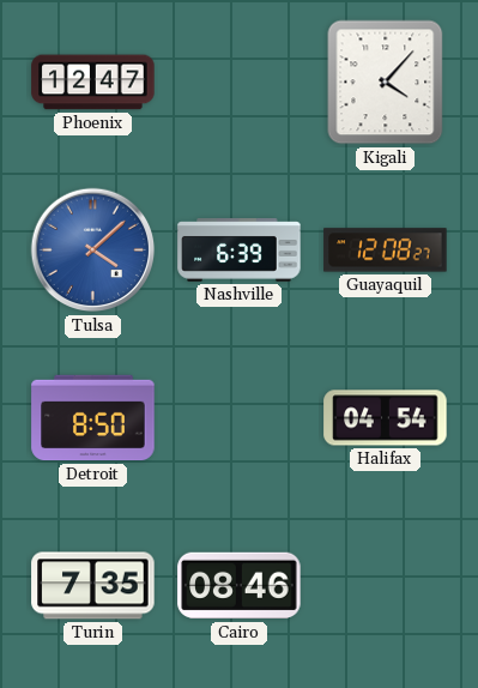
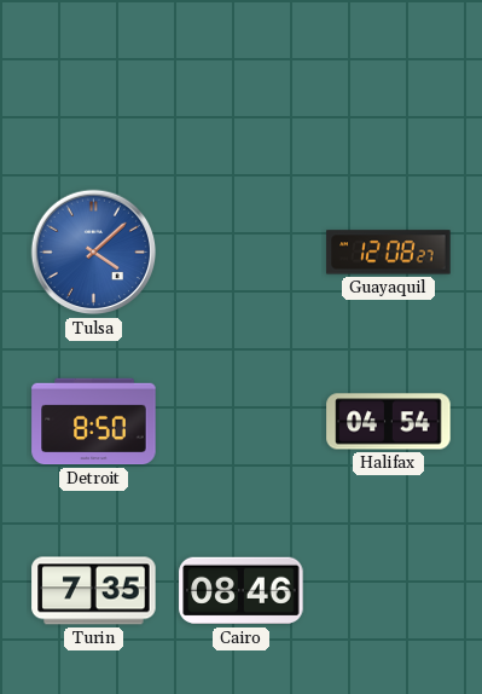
Phoenix: 12:47 -> none
Kigali: 4:07 -> none
Nashville: 6:39 -> none
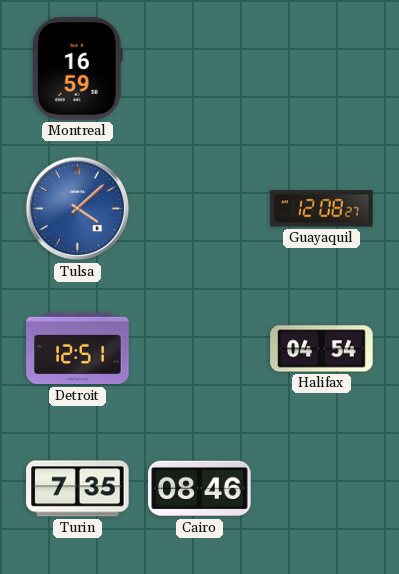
Montreal: none -> 16:59
Detroit: 8:50 -> 12:51
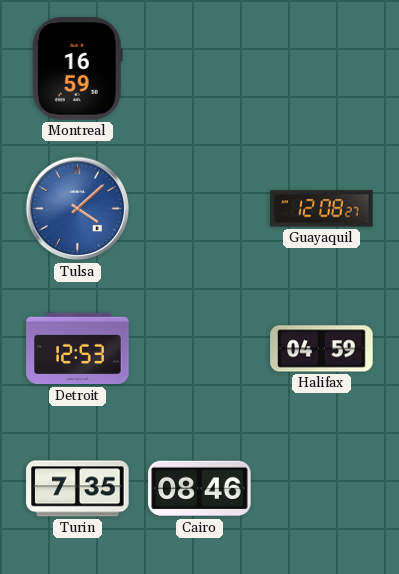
Detroit: 12:51 -> 12:53
Halifax: 04:54 -> 04:59
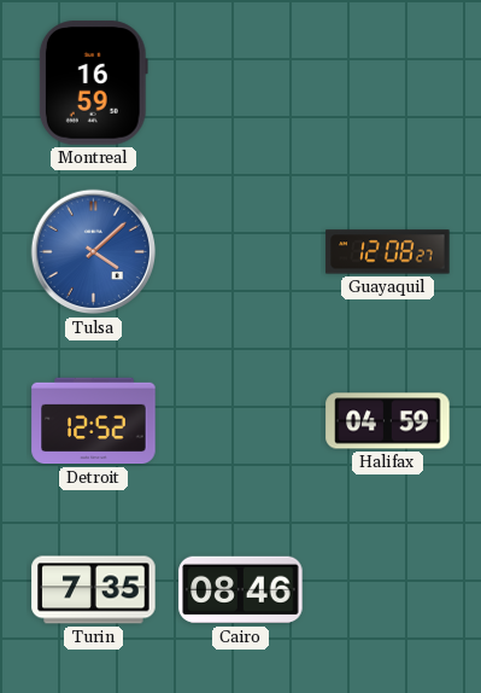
Detroit: 12:53 -> 12:52
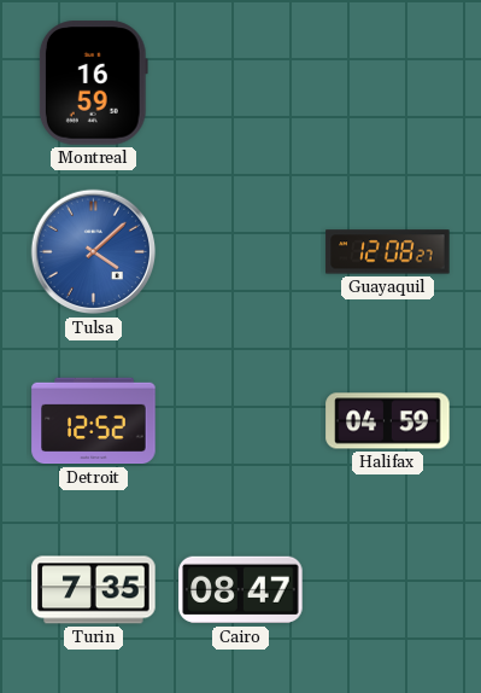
Cairo: 08:46 -> 08:47
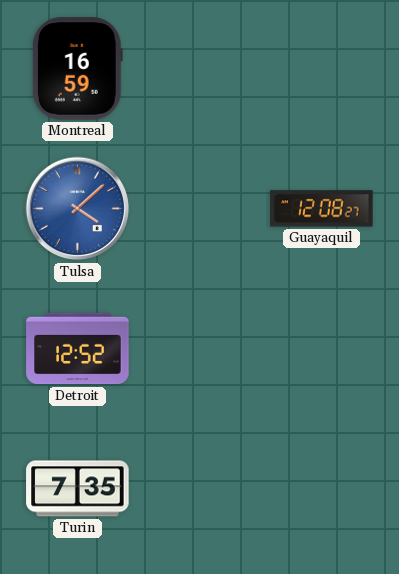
Halifax: 04:59 -> none
Cairo: 08:47 -> none
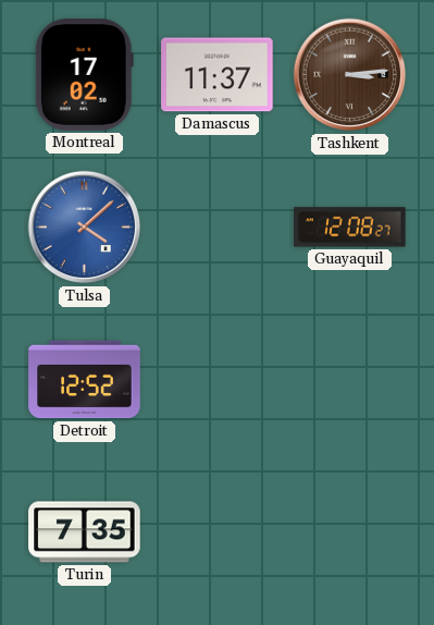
Montreal: 16:59 -> 17:02
Damascus: none -> 11:37
Tashkent: none -> 3:14
